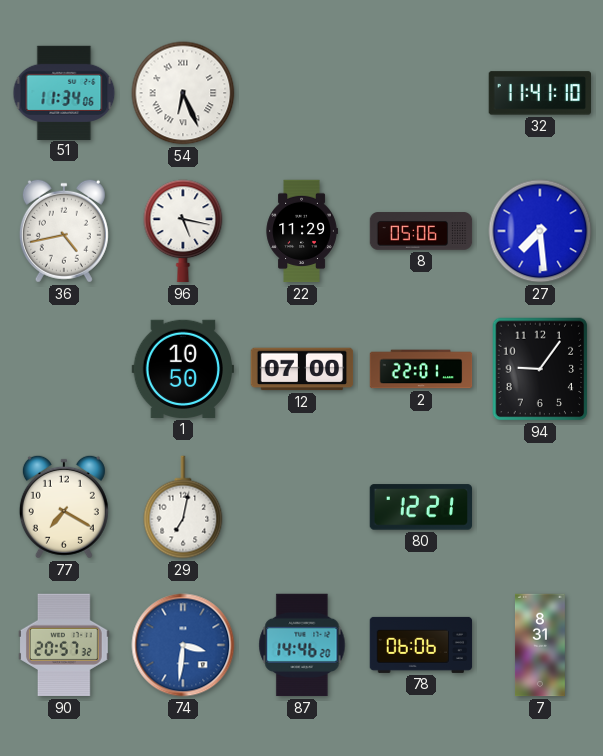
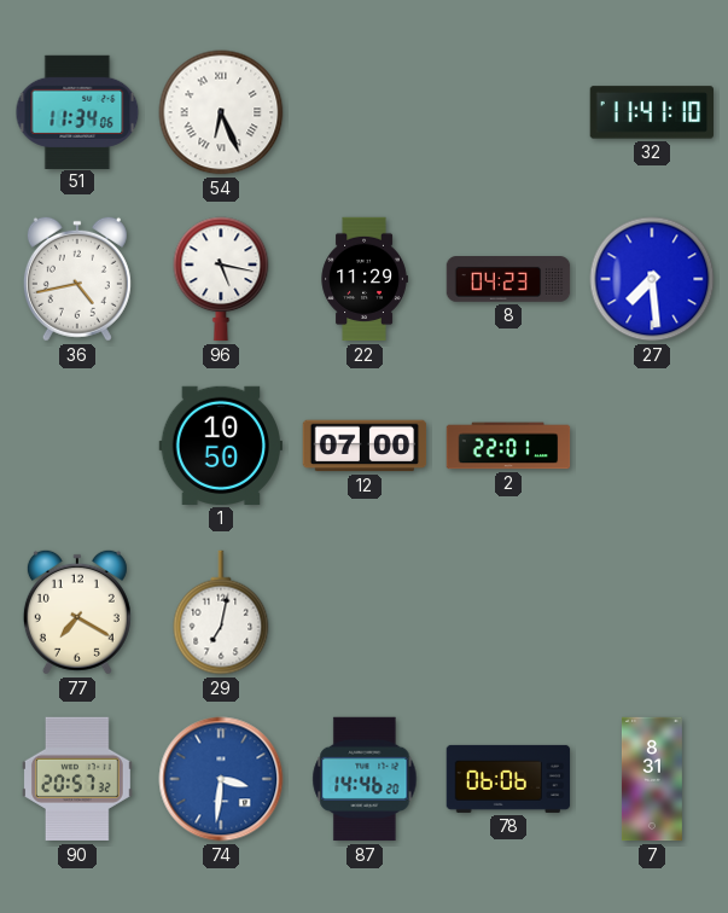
8: 05:06 -> 04:23
94: 9:06 -> none
80: 12:21 -> none
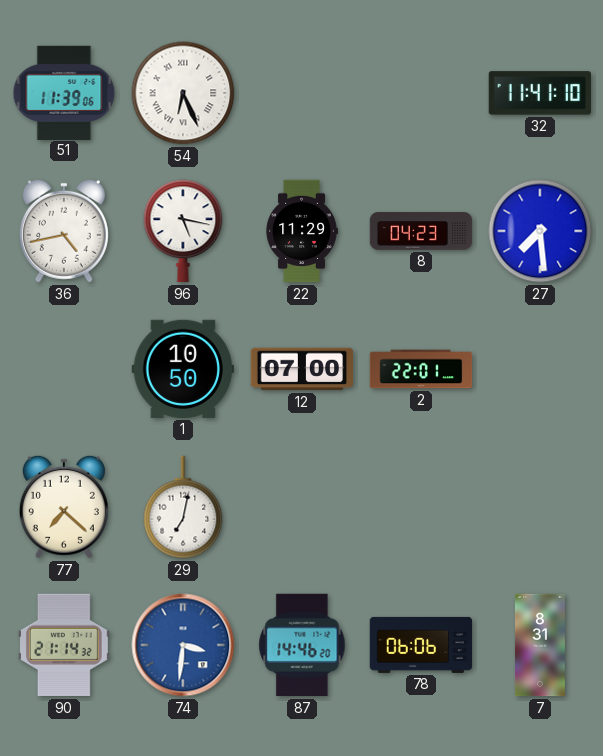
51: 11:34 -> 11:39
77: 7:20 -> 7:22
90: 20:57 -> 21:14
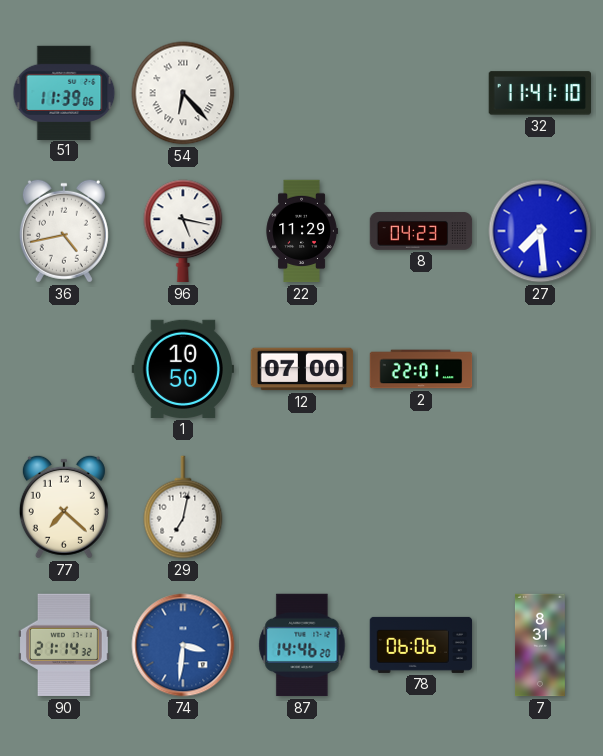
54: 6:26 -> 6:23
